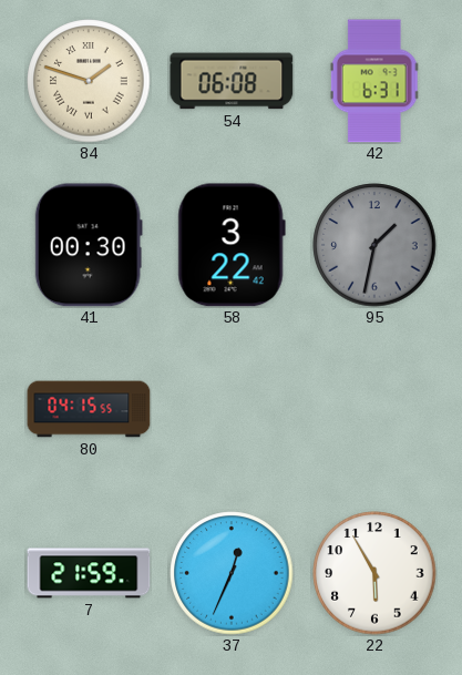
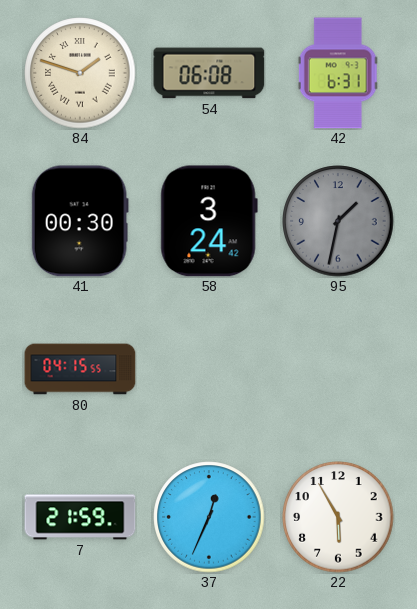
58: 3:22 -> 3:24
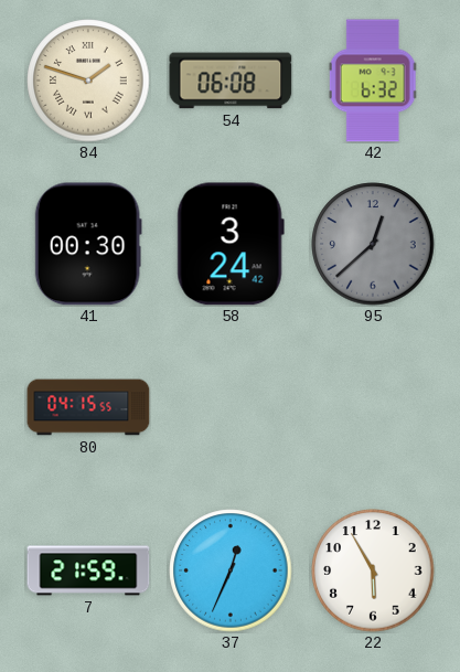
42: 6:31 -> 6:32
95: 1:32 -> 12:38
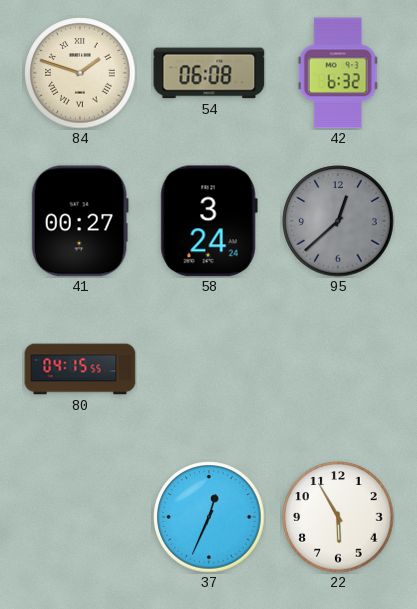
41: 00:30 -> 00:27
58: 3:24:42 -> 3:24:24
7: 21:59 -> none
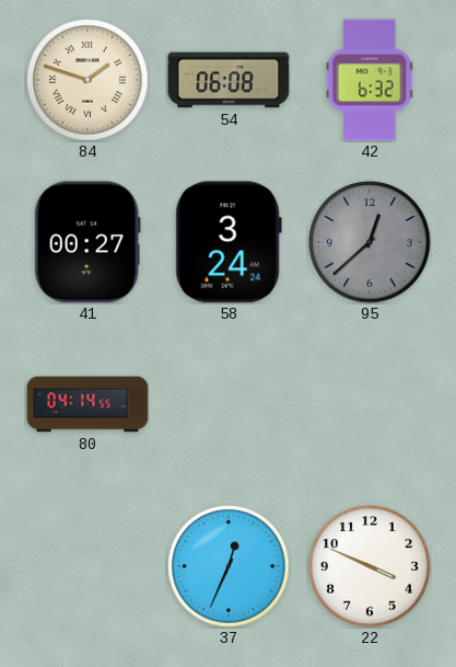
80: 04:15 -> 04:14
22: 5:55 -> 3:49
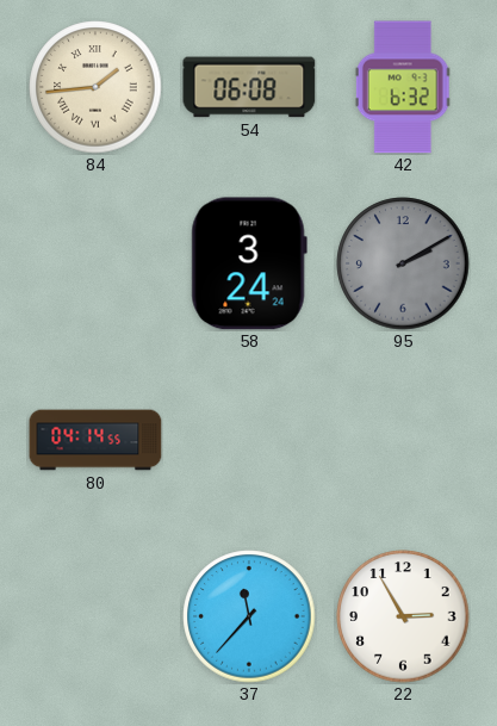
84: 1:48 -> 1:44
41: 00:27 -> none
95: 12:38 -> 2:10
37: 12:34 -> 11:37
22: 3:49 -> 2:55
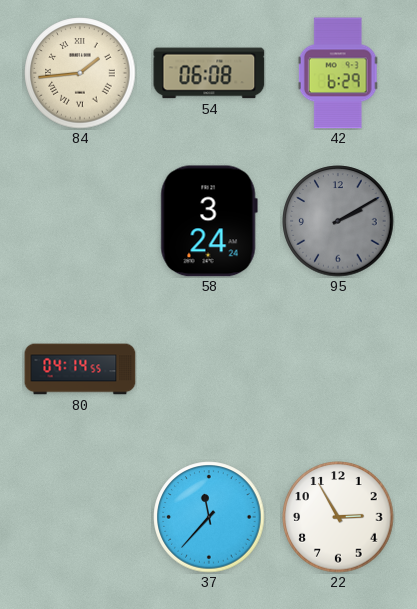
42: 6:32 -> 6:29
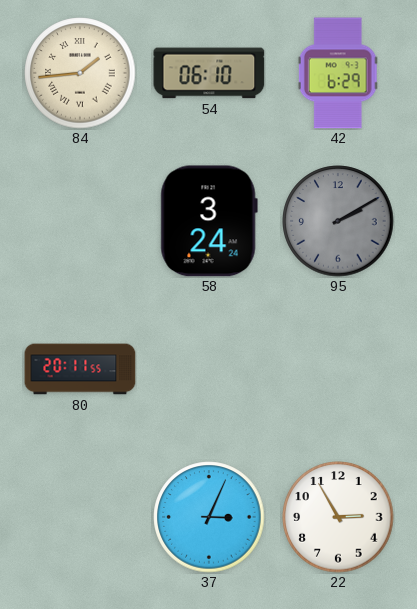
54: 06:08 -> 06:10
80: 04:14 -> 20:11
37: 11:37 -> 3:04
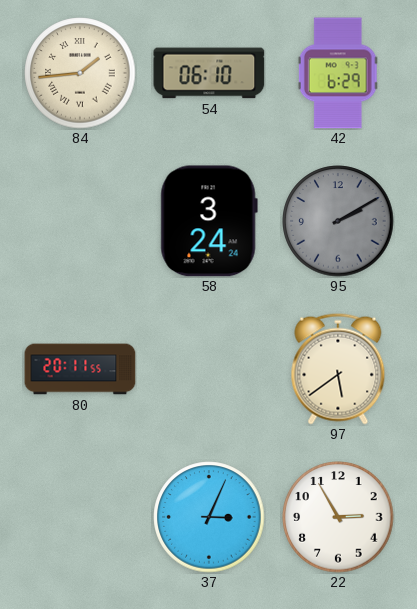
97: none -> 5:39
